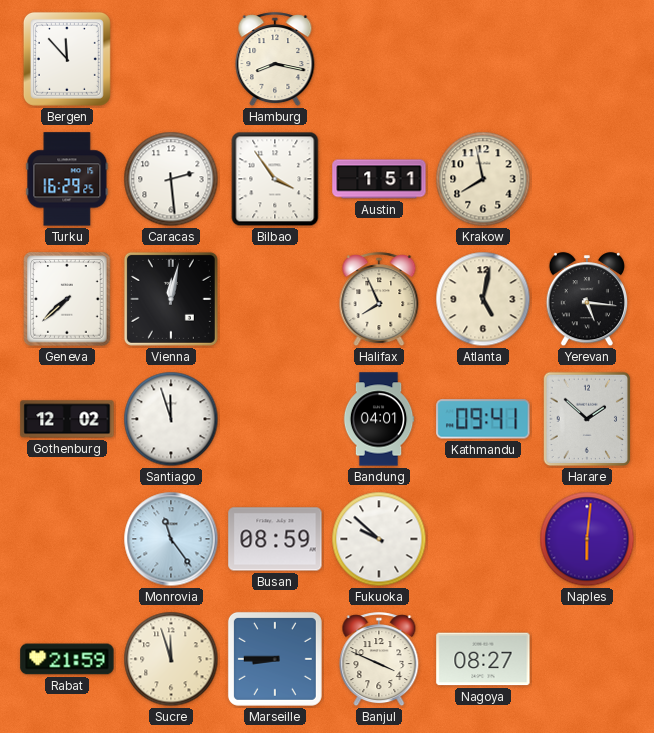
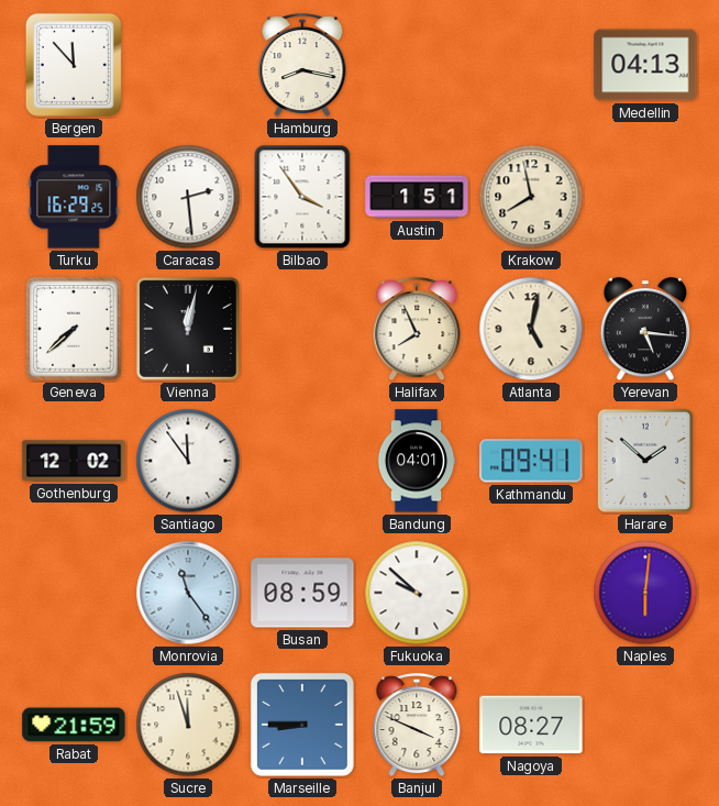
Medellin: none -> 04:13
Santiago: 11:57 -> 11:54
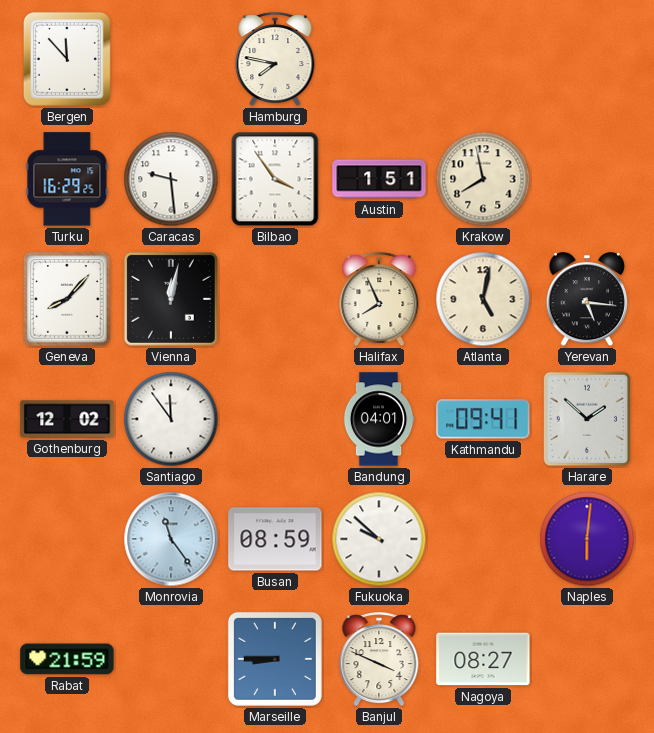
Hamburg: 8:17 -> 7:47
Medellin: 04:13 -> none
Caracas: 2:29 -> 9:29
Geneva: 7:38 -> 8:07
Sucre: 11:57 -> none
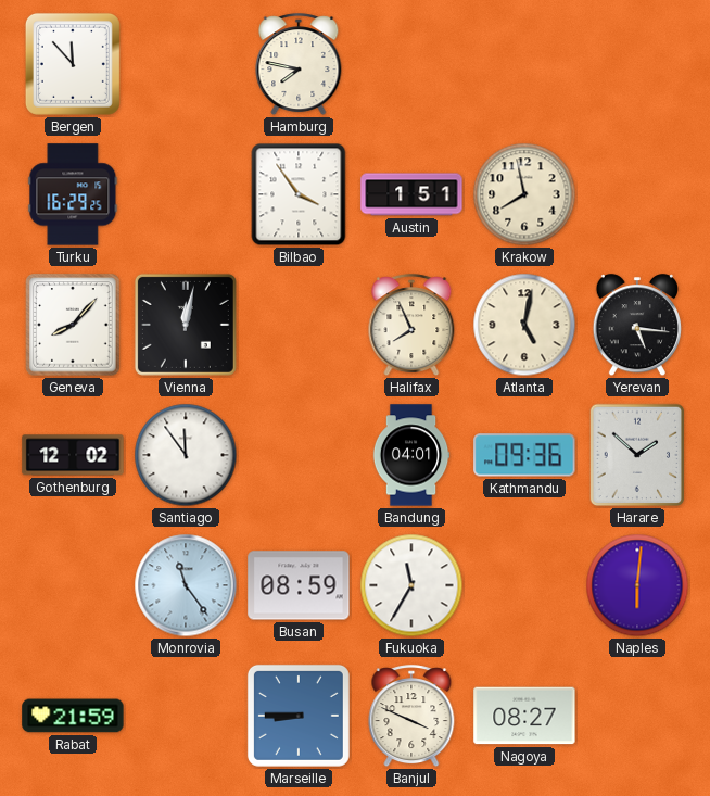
Caracas: 9:29 -> none
Kathmandu: 09:41 -> 09:36
Fukuoka: 9:52 -> 11:35
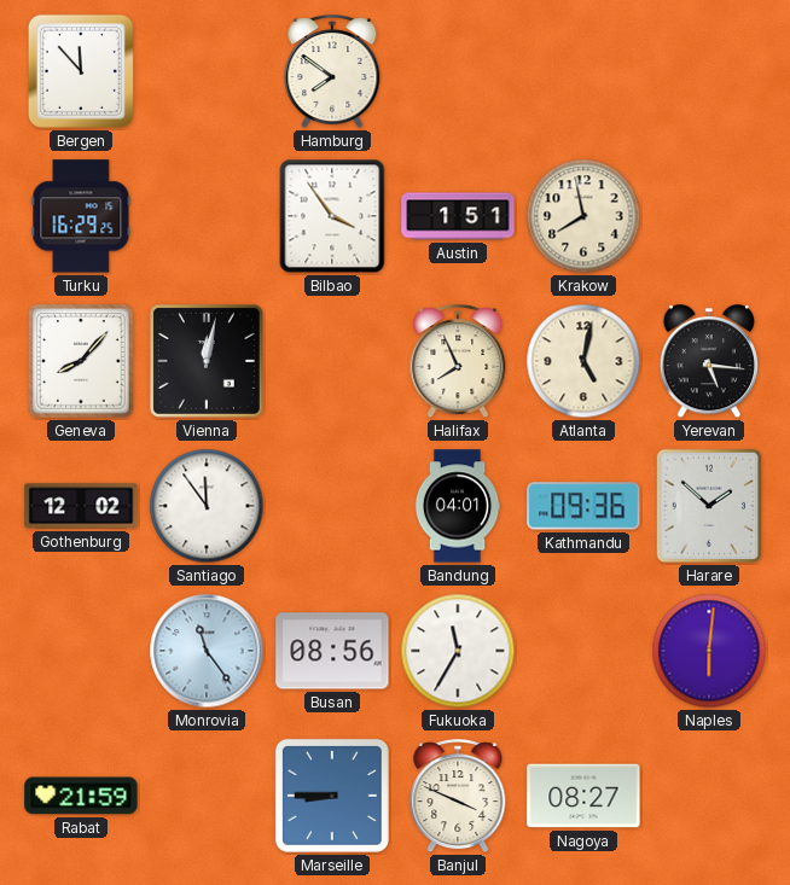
Hamburg: 7:47 -> 7:51
Busan: 08:59 -> 08:56
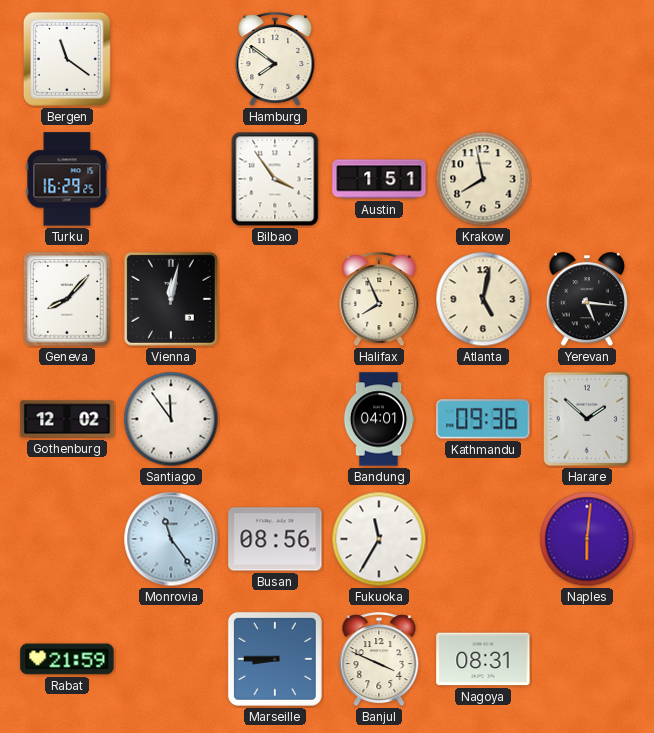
Bergen: 11:53 -> 11:21
Nagoya: 08:27 -> 08:31
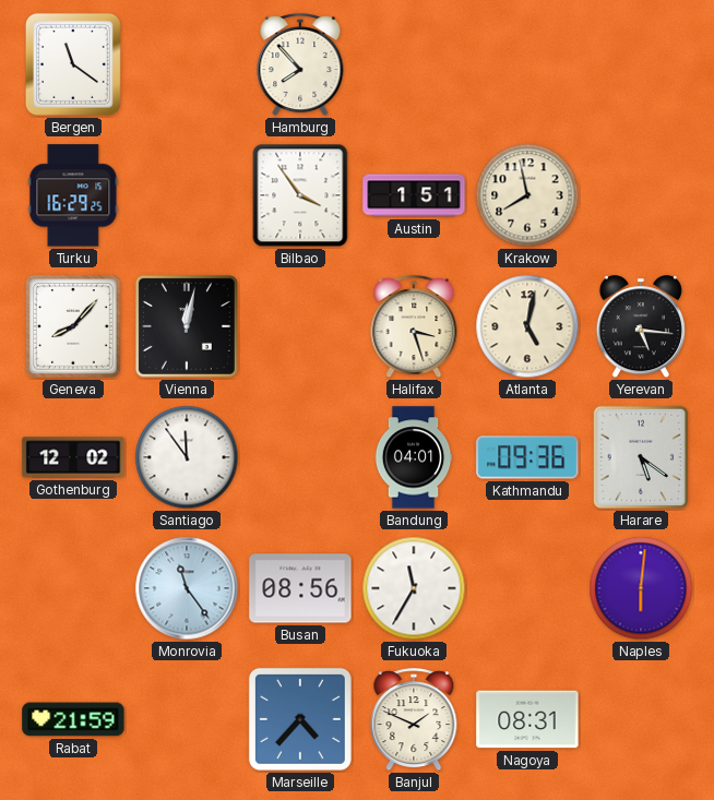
Hamburg: 7:51 -> 7:53
Halifax: 7:56 -> 3:27
Harare: 1:52 -> 5:21
Marseille: 8:45 -> 4:37
Banjul: 3:49 -> 1:49
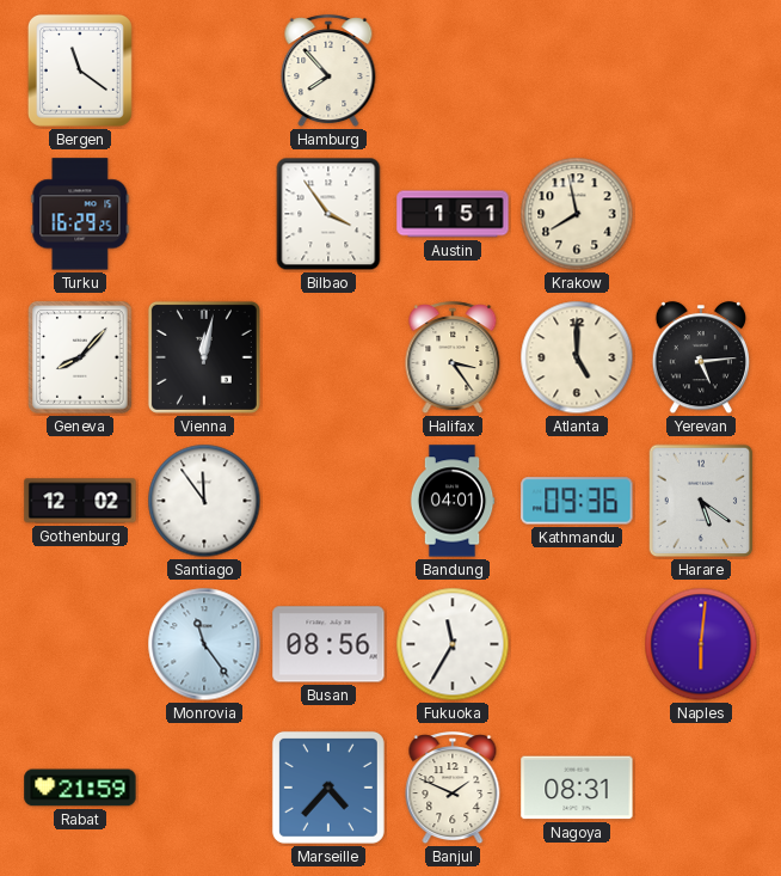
Halifax: 3:27 -> 3:24
Atlanta: 5:02 -> 5:00
Yerevan: 5:16 -> 5:14
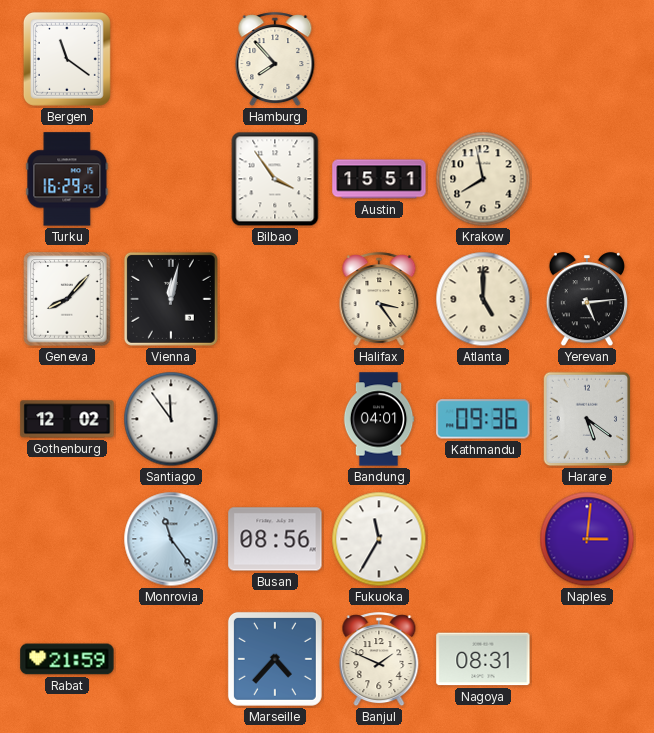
Austin: 1:51 -> 15:51
Naples: 6:01 -> 3:01
